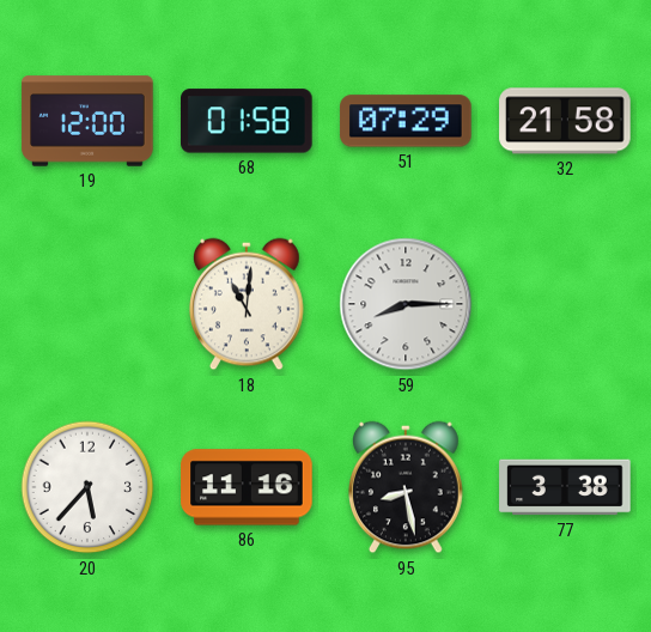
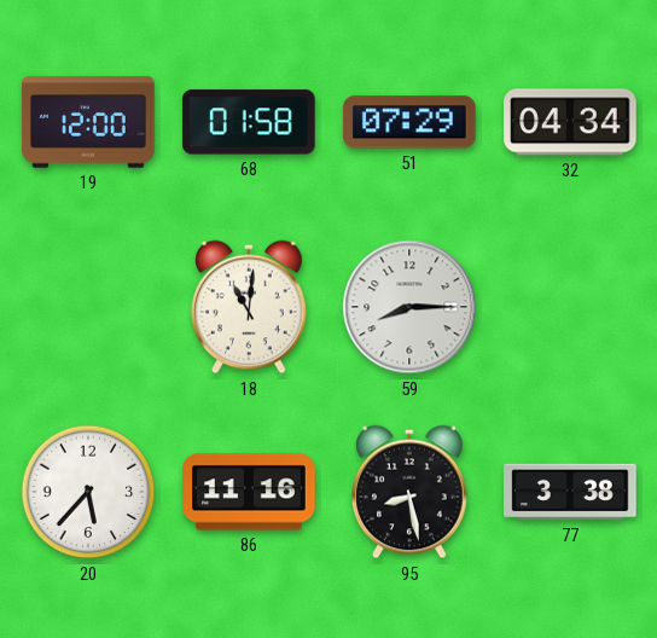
32: 21:58 -> 04:34
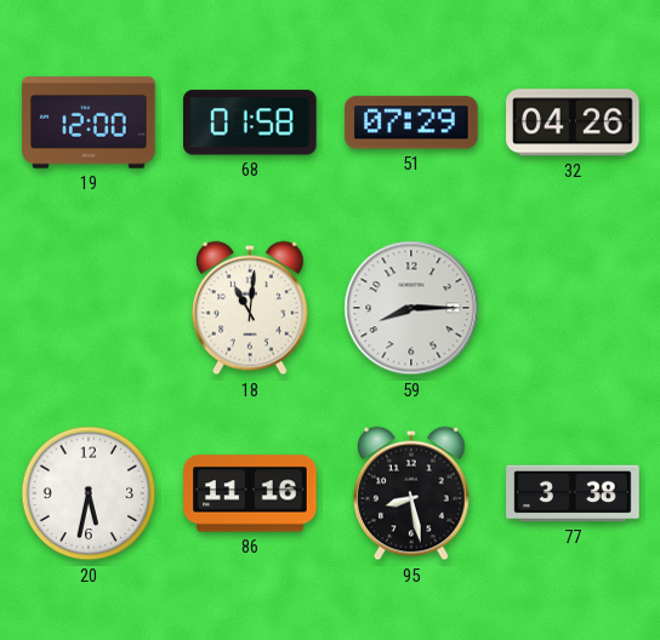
32: 04:34 -> 04:26
20: 5:37 -> 5:32
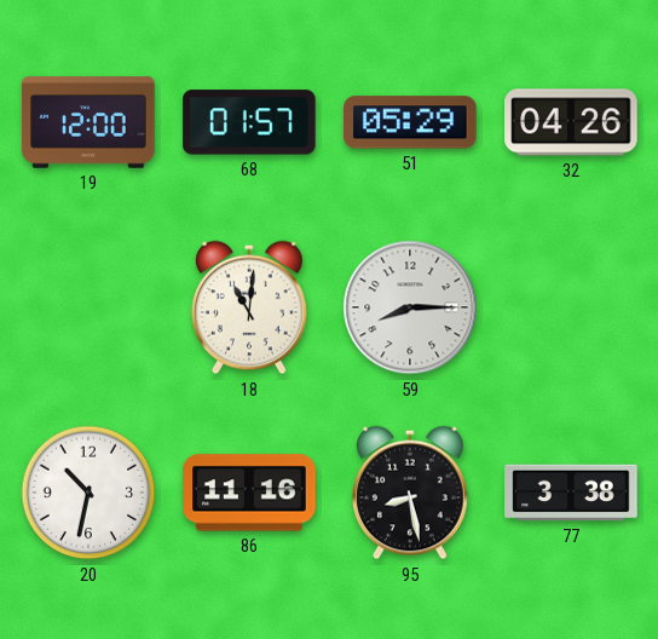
68: 01:58 -> 01:57
51: 07:29 -> 05:29
20: 5:32 -> 10:32
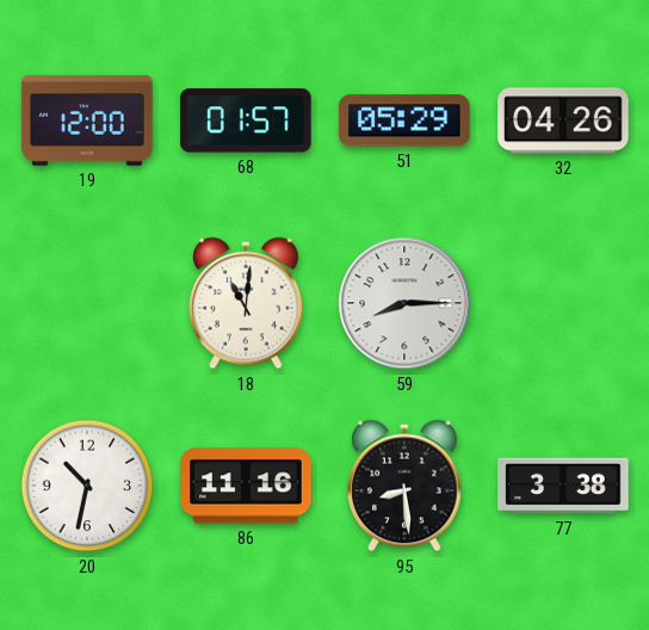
95: 8:28 -> 8:29
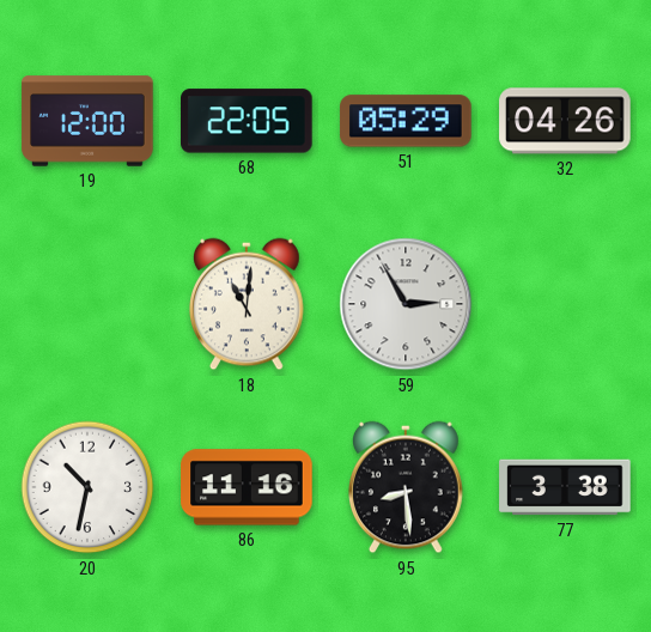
68: 01:57 -> 22:05
59: 8:15 -> 2:55
